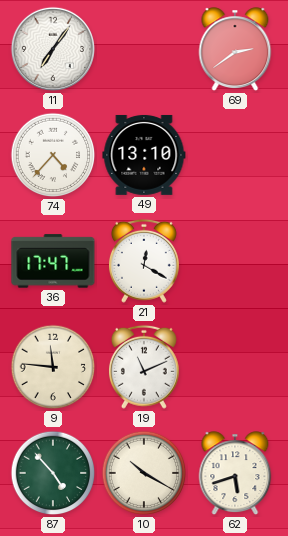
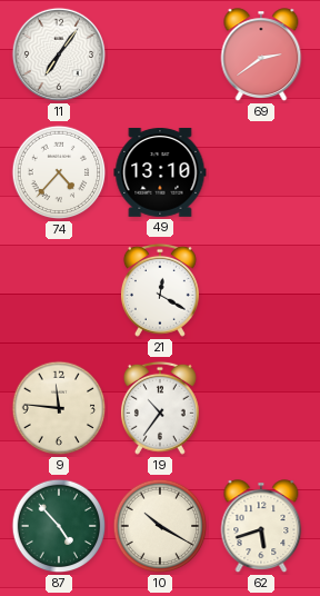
36: 17:47 -> none
19: 11:11 -> 10:36
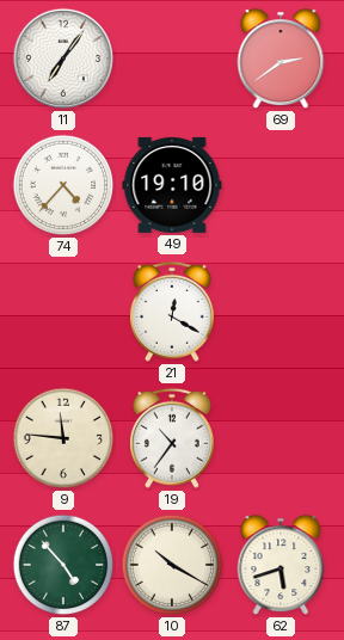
49: 13:10 -> 19:10
